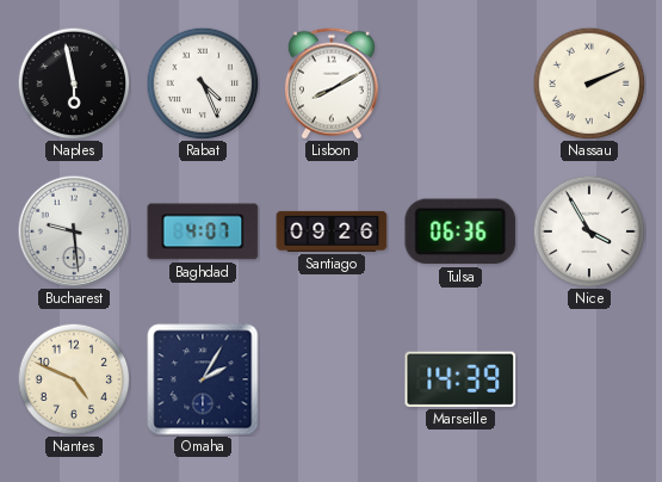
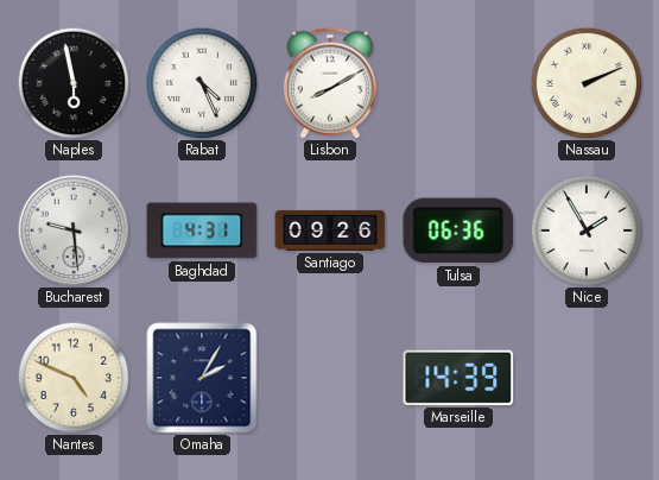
Baghdad: 4:07 -> 4:31
Nice: 3:55 -> 1:55
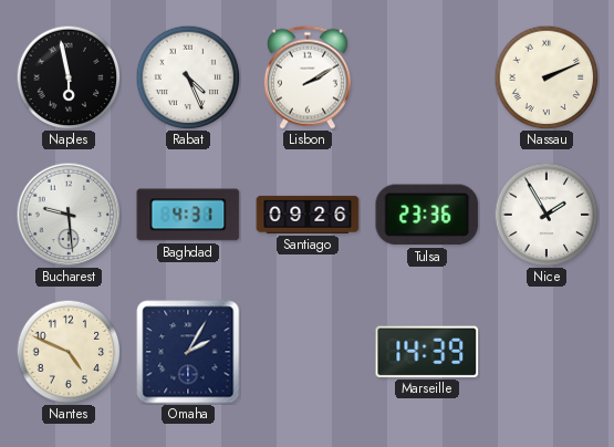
Lisbon: 8:10 -> 2:10
Tulsa: 06:36 -> 23:36
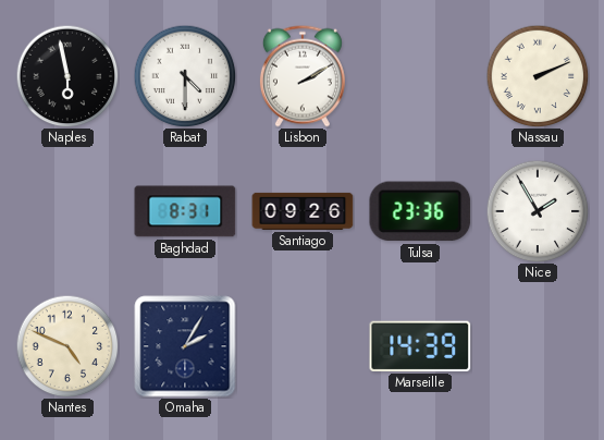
Rabat: 4:26 -> 4:30
Bucharest: 9:29 -> none
Baghdad: 4:31 -> 8:31
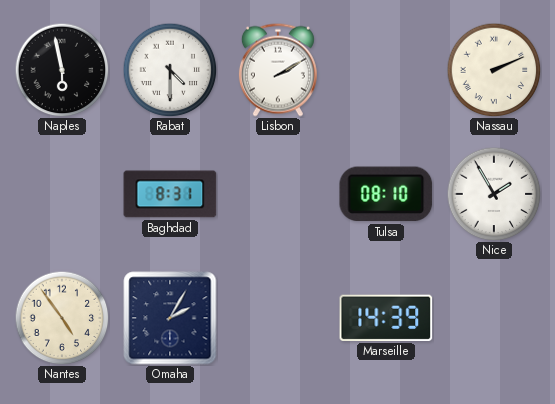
Santiago: 09:26 -> none
Tulsa: 23:36 -> 08:10
Nantes: 4:49 -> 4:54
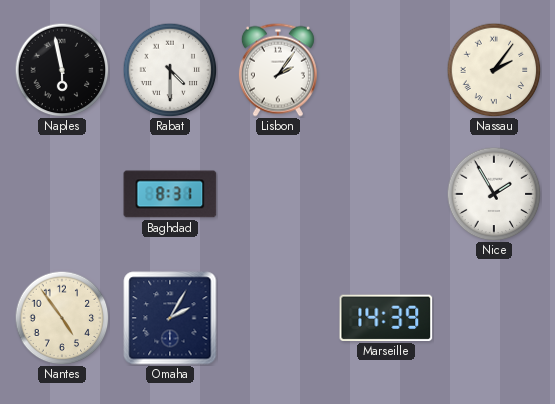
Lisbon: 2:10 -> 2:06
Nassau: 2:11 -> 2:06
Tulsa: 08:10 -> none
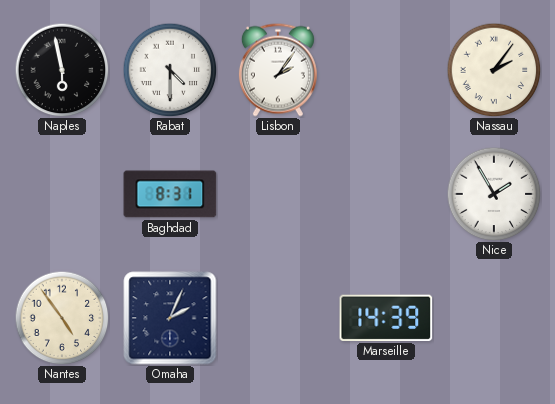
Omaha: 2:05 -> 2:04
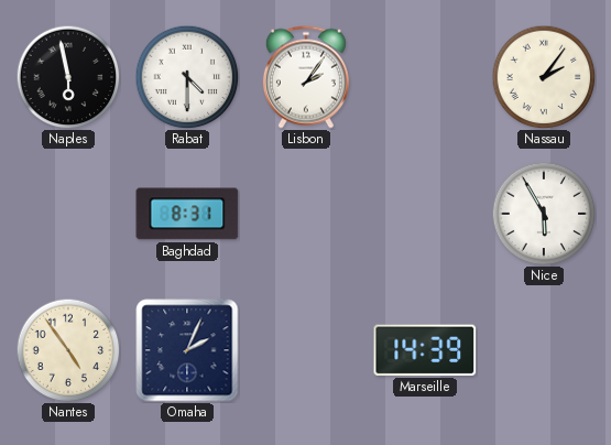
Nice: 1:55 -> 5:55
